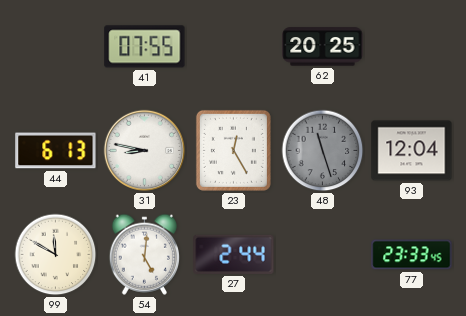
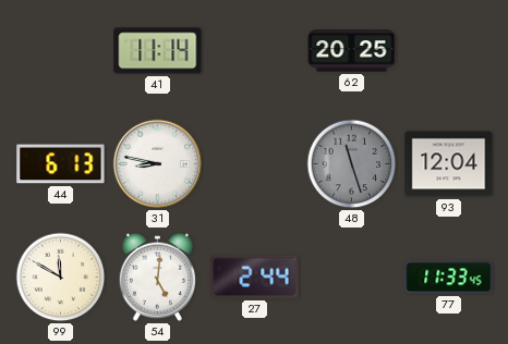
41: 07:55 -> 11:14
23: 12:25 -> none
77: 23:33 -> 11:33
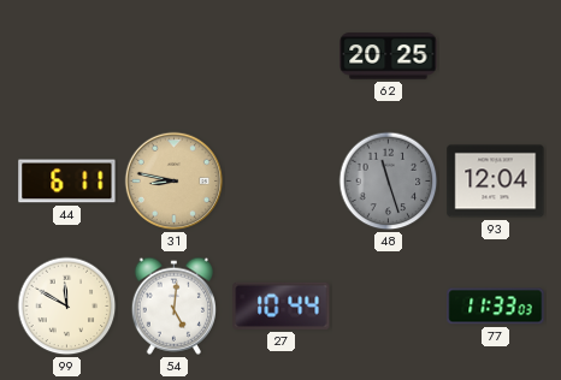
41: 11:14 -> none
44: 6:13 -> 6:11
31 dial: white -> champagne
27: 2:44 -> 10:44
77: 11:33:45 -> 11:33:03
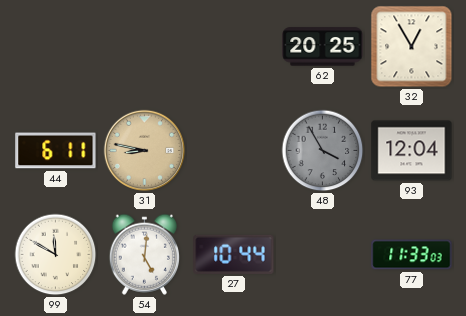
32: none -> 12:55
48: 11:27 -> 3:55
